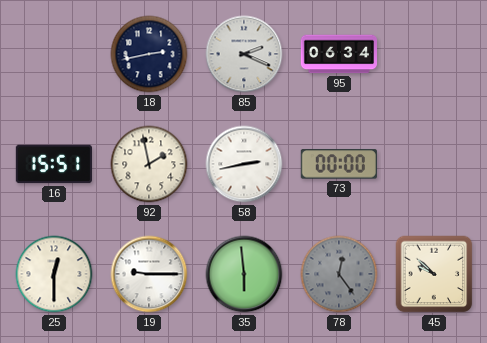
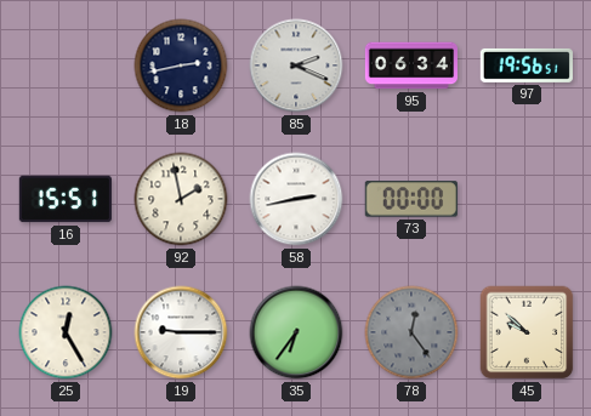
97: none -> 19:56
25: 12:30 -> 12:25
35: 5:59 -> 6:36
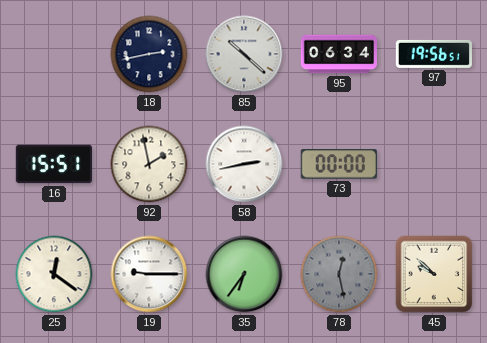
85: 2:19 -> 10:22
25: 12:25 -> 12:21
78: 12:24 -> 12:28
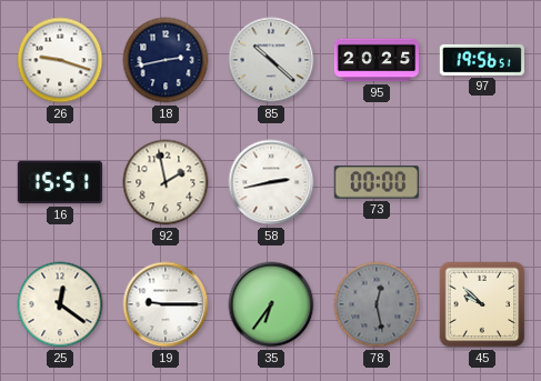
26: none -> 9:18
95: 06:34 -> 20:25
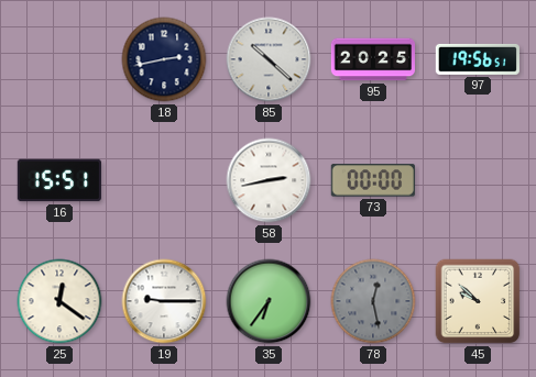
26: 9:18 -> none
92: 1:58 -> none
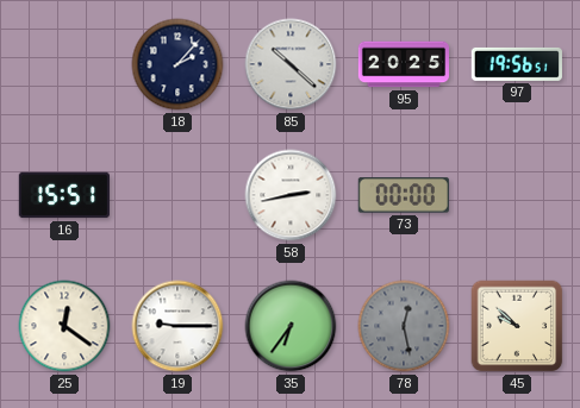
18: 2:43 -> 2:07
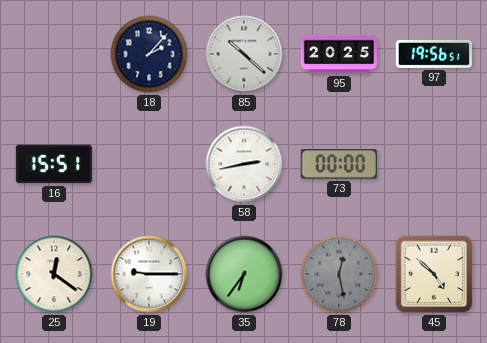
45: 9:52 -> 4:52
